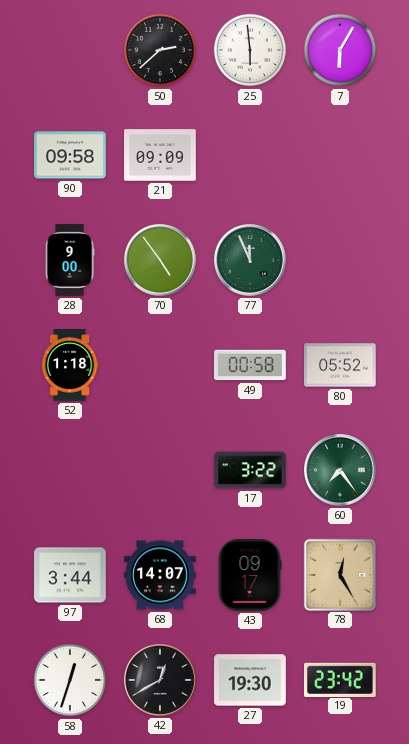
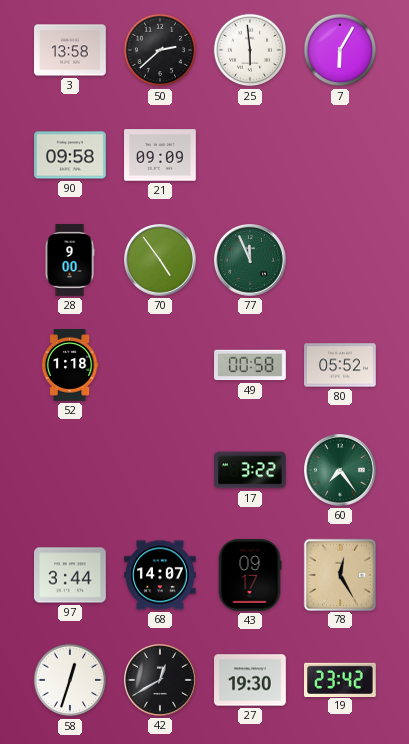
3: none -> 13:58
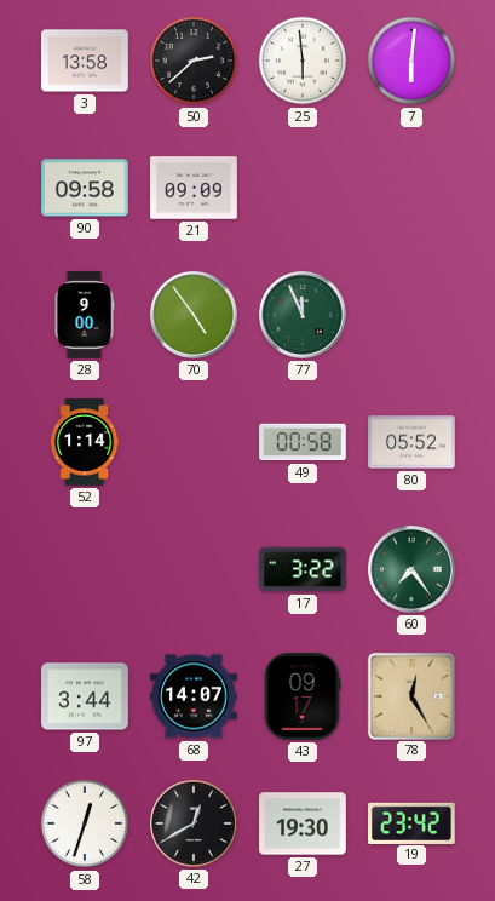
7: 6:05 -> 6:01
52: 1:18 -> 1:14
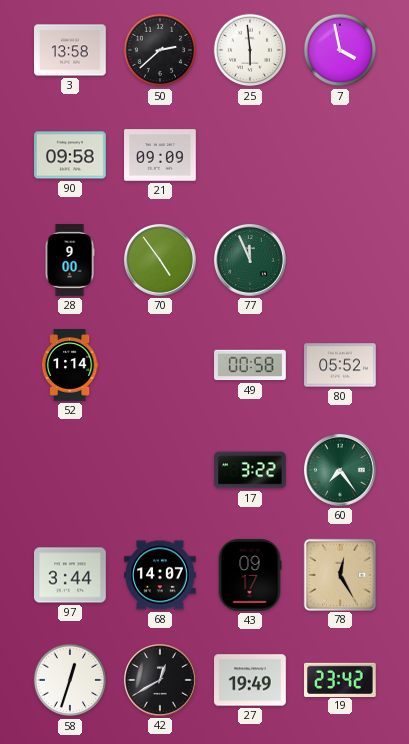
7: 6:01 -> 3:58
27: 19:30 -> 19:49
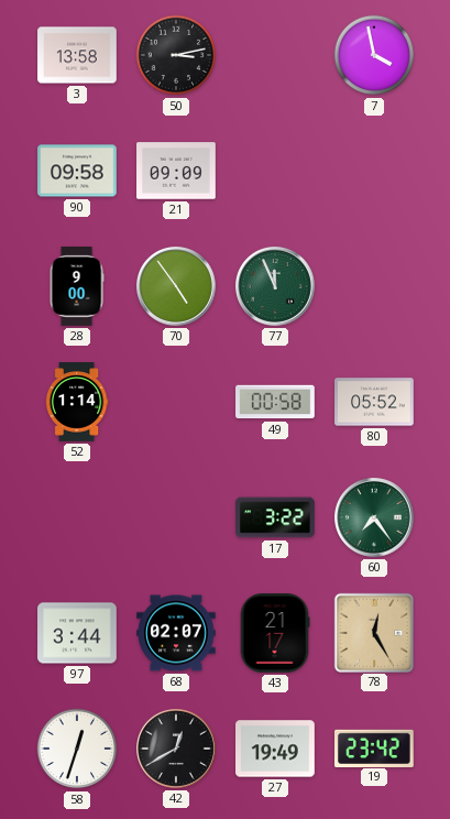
50: 2:38 -> 3:13
25: 5:59 -> none
68: 14:07 -> 02:07
43: 09:17 -> 21:17
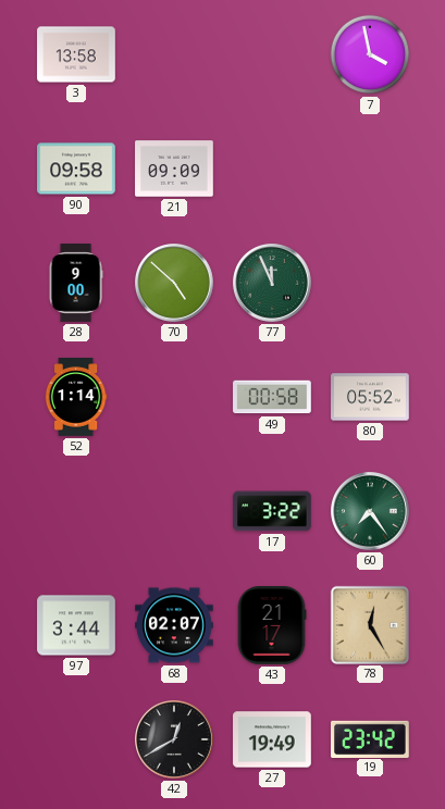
50: 3:13 -> none
70: 4:54 -> 4:52
58: 12:33 -> none
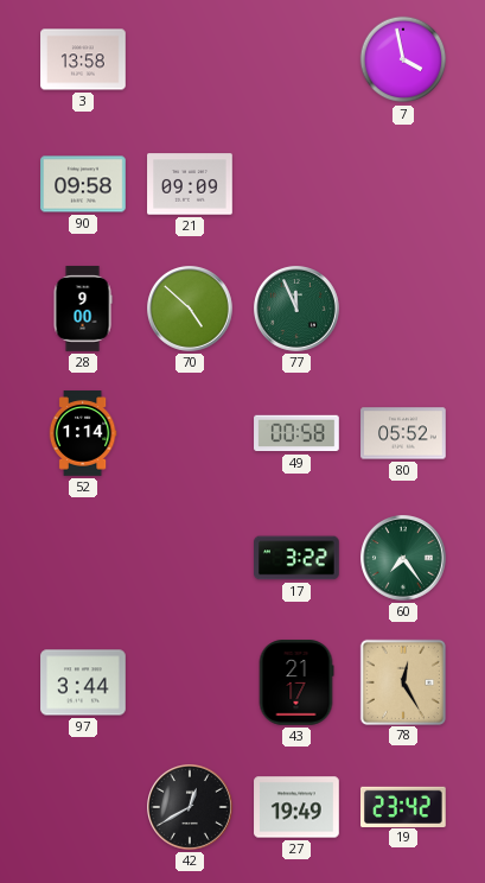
68: 02:07 -> none
